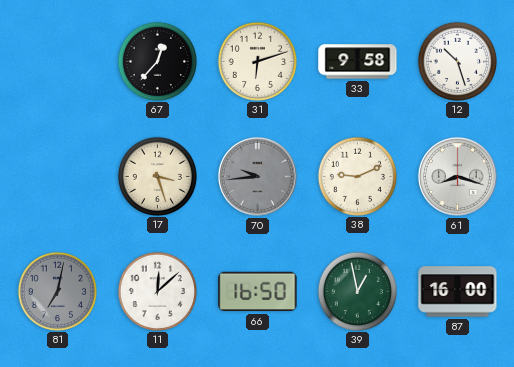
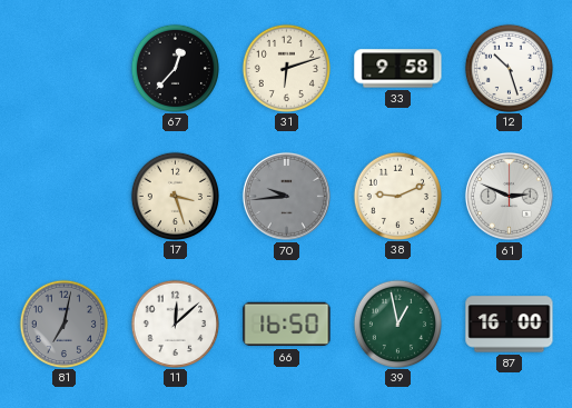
61: 8:18 -> 2:49
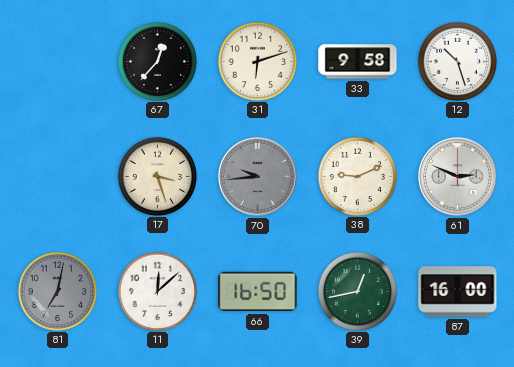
39: 12:58 -> 12:43
